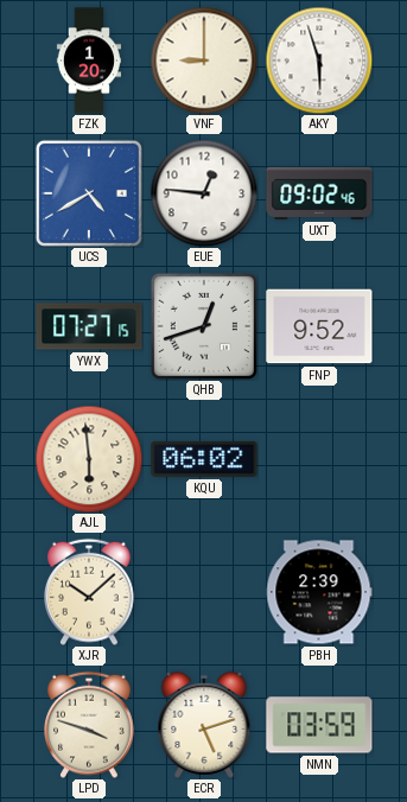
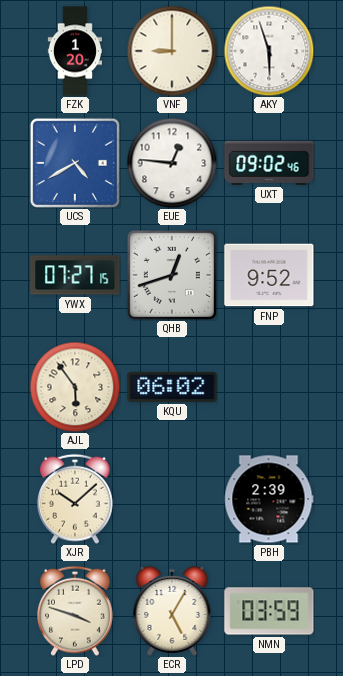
AJL: 5:59 -> 5:54
ECR: 5:12 -> 5:05
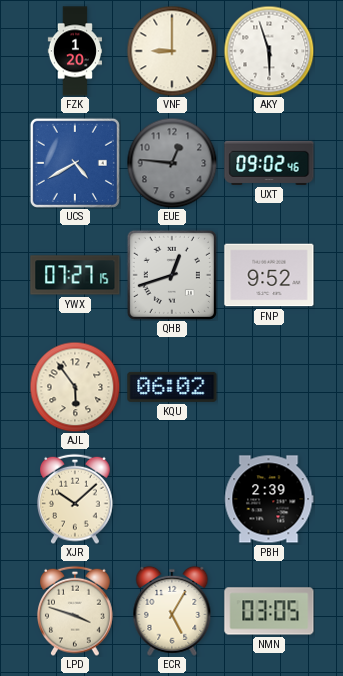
EUE dial: white -> grey
NMN: 03:59 -> 03:05
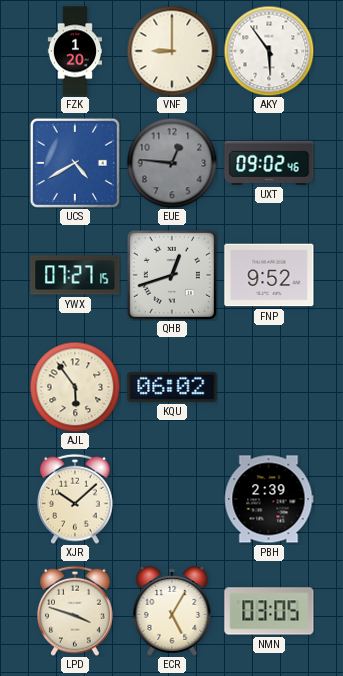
AKY: 5:57 -> 5:54
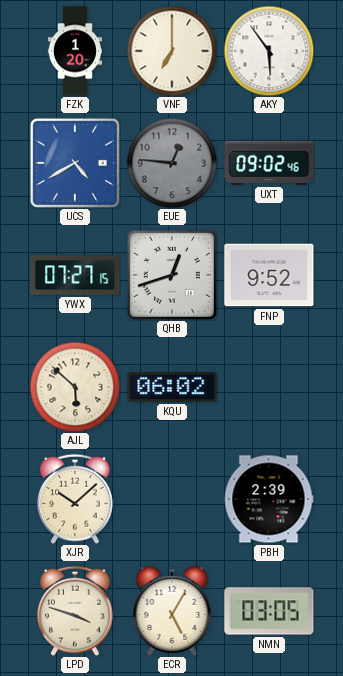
VNF: 9:00 -> 7:00
AJL: 5:54 -> 5:52
